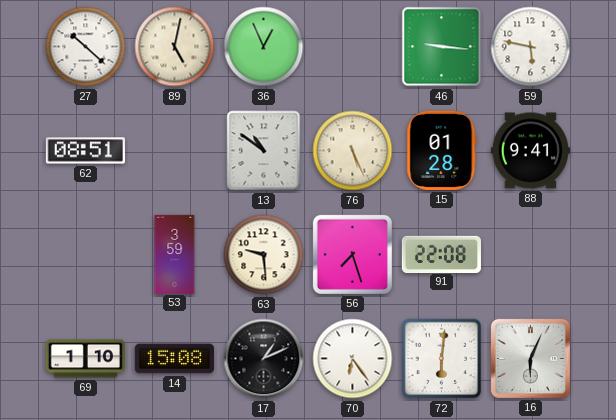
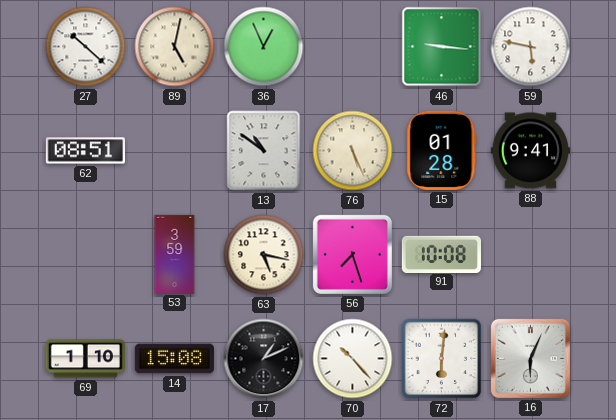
63: 9:29 -> 5:17
91: 22:08 -> 10:08
70: 6:24 -> 10:23
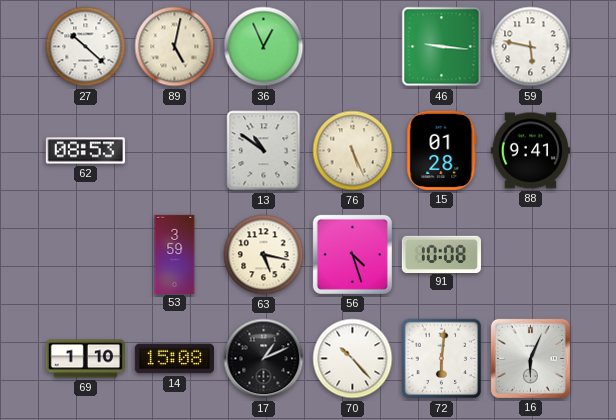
62: 08:51 -> 08:53
56: 7:27 -> 4:27
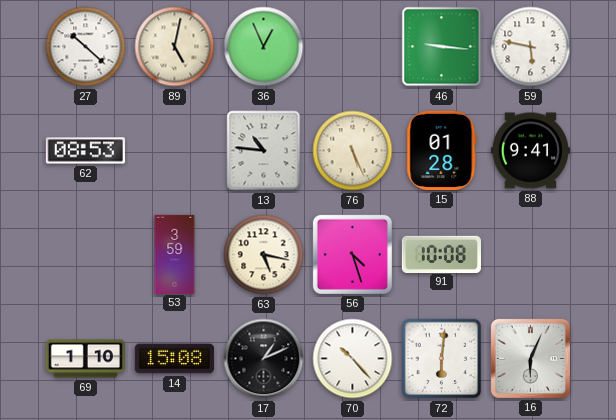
13: 10:51 -> 10:46
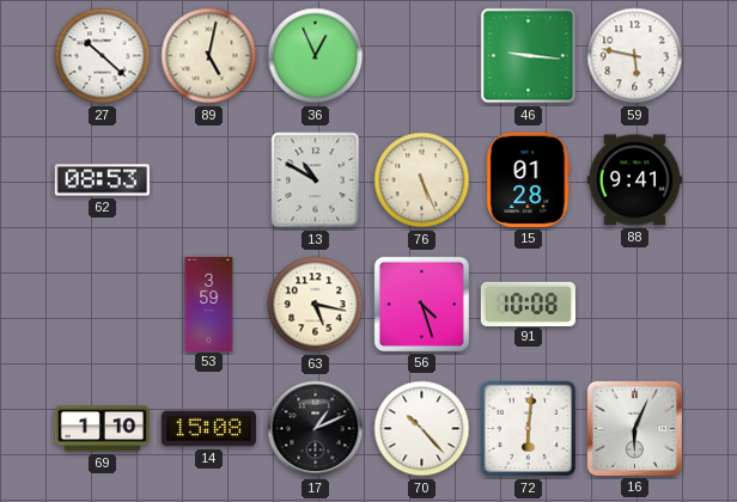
13: 10:46 -> 10:50
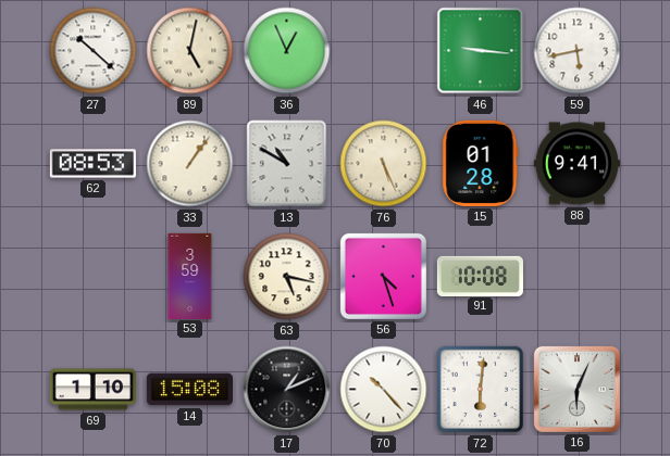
59: 5:47 -> 5:43
33: none -> 1:06
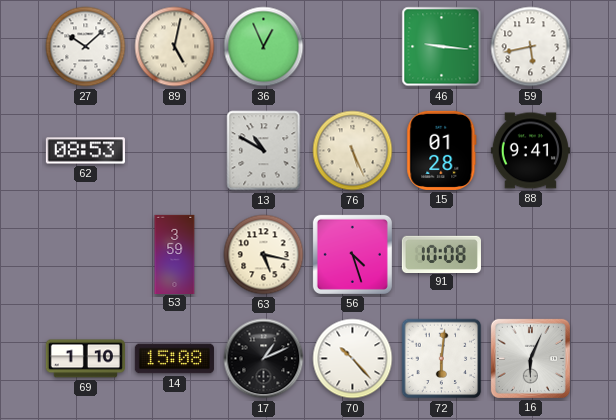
27: 10:22 -> 10:08
33: 1:06 -> none
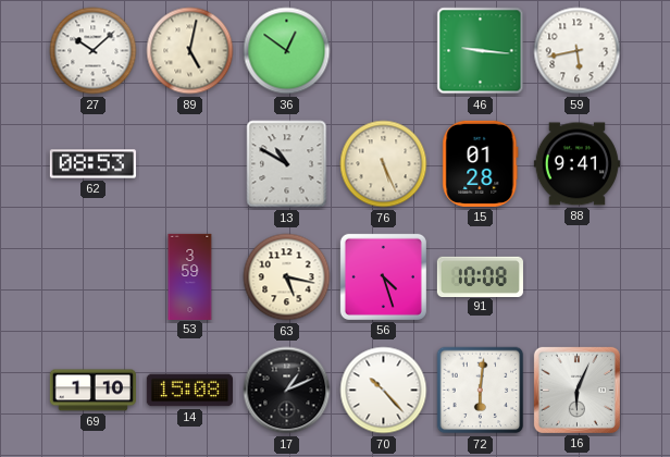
36: 12:56 -> 12:51
